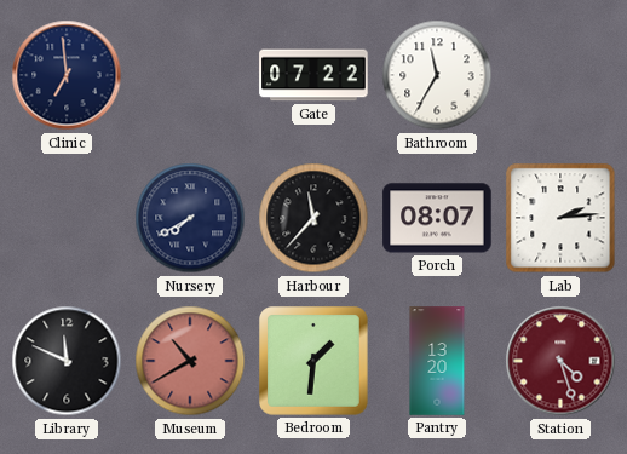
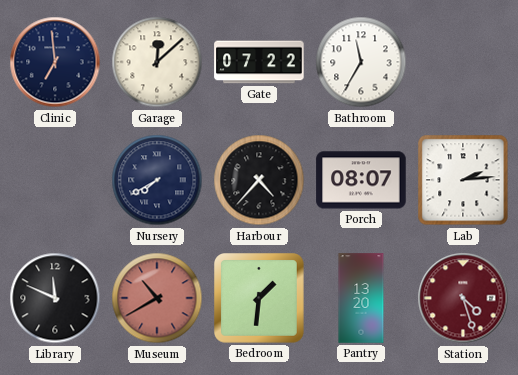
Garage: none -> 12:08
Harbour: 11:37 -> 4:37
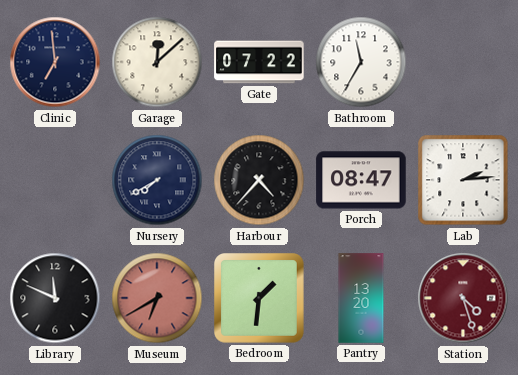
Porch: 08:07 -> 08:47
Museum: 10:40 -> 6:40
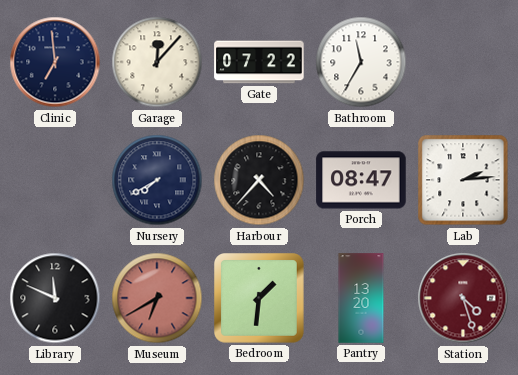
Garage: 12:08 -> 12:07
